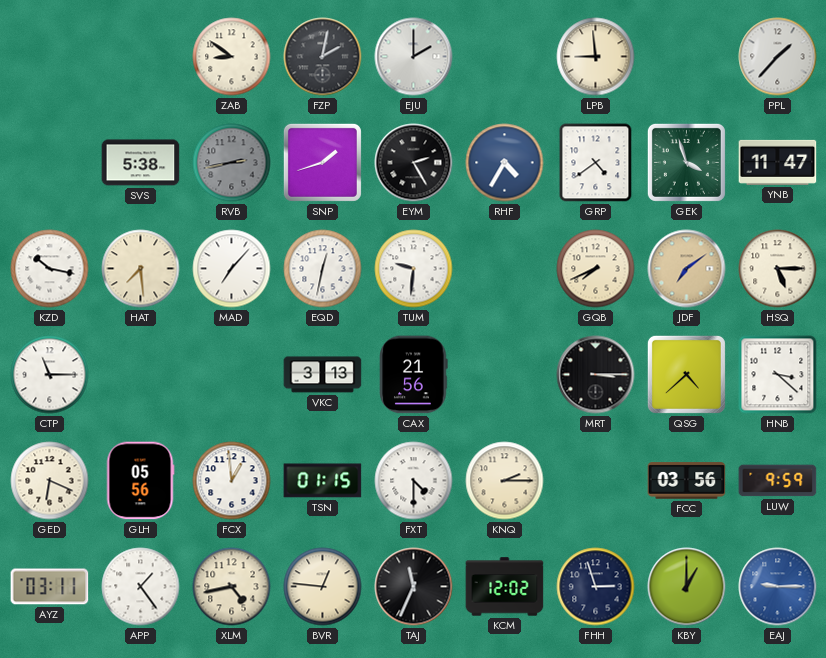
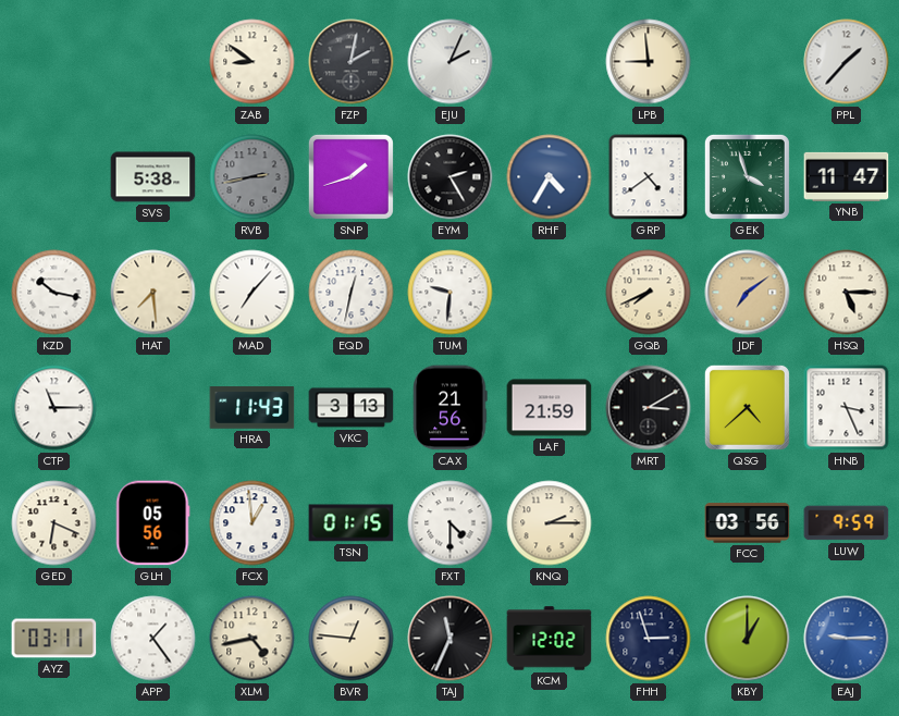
EJU: 2:00 -> 2:04
HRA: none -> 11:43
LAF: none -> 21:59
MRT: 3:15 -> 3:10
HNB: 3:22 -> 3:26
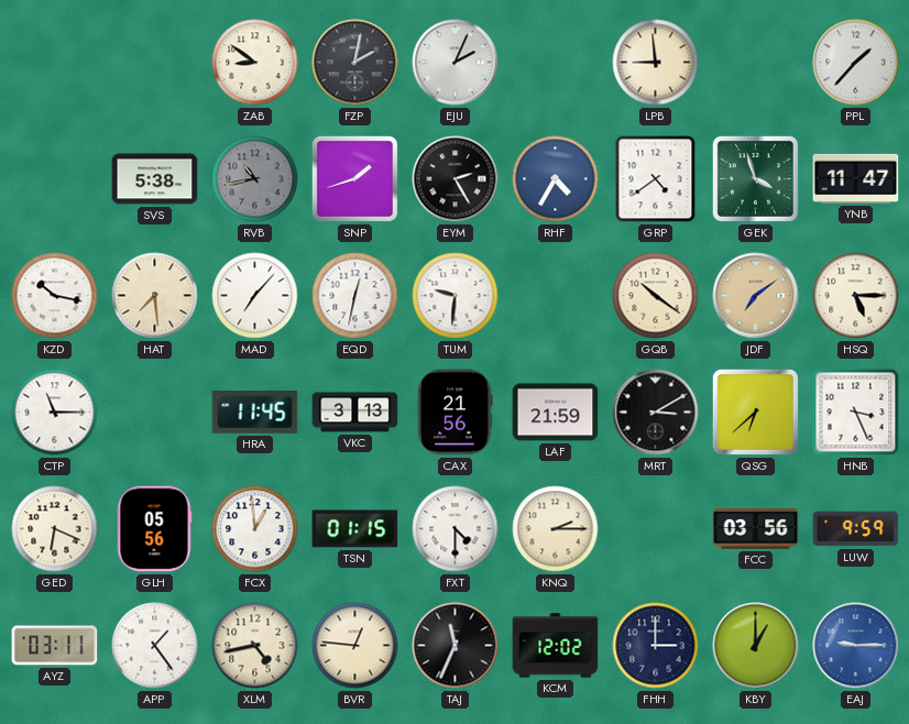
RVB: 2:43 -> 10:43
GQB: 7:41 -> 10:21
HRA: 11:43 -> 11:45
QSG: 4:38 -> 6:38
FHH: 2:57 -> 3:00
